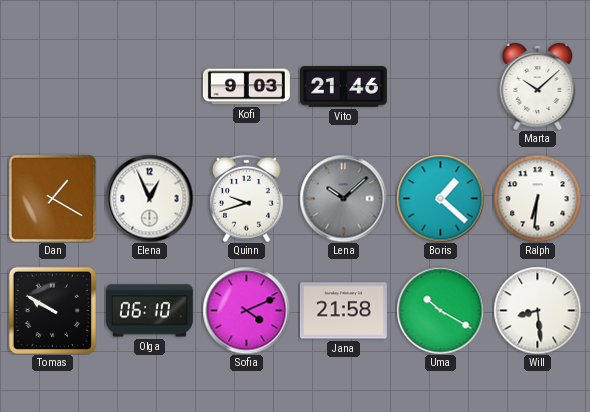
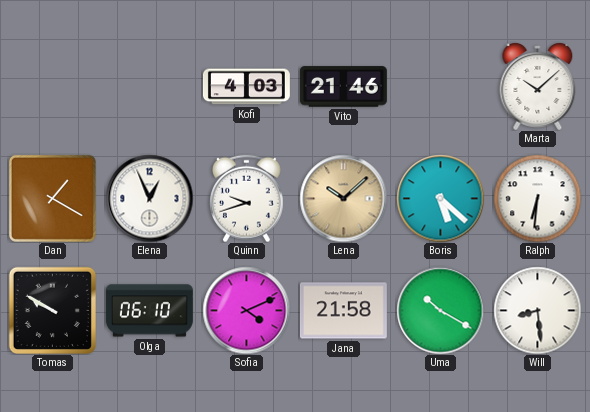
Kofi: 9:03 -> 4:03
Lena dial: grey -> champagne
Boris: 1:22 -> 5:22
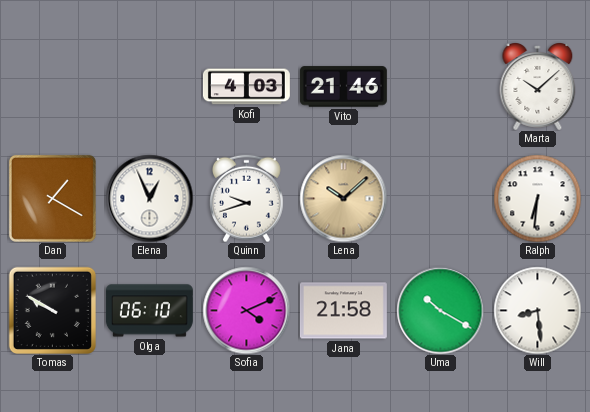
Boris: 5:22 -> none
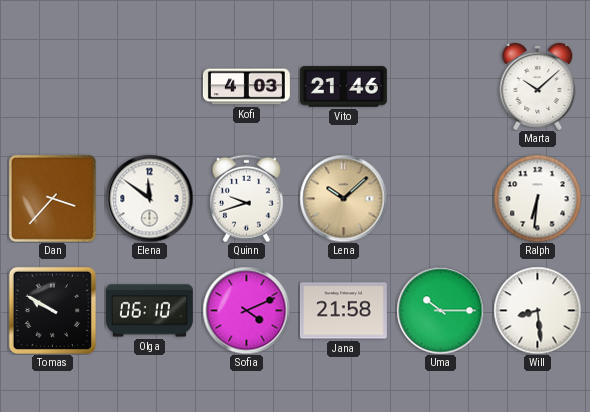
Dan: 1:20 -> 3:37
Elena: 12:56 -> 11:51
Uma: 10:20 -> 10:15
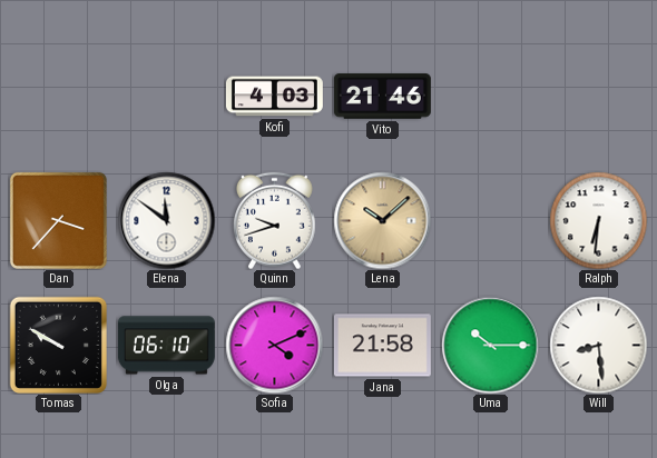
Marta: 10:08 -> none
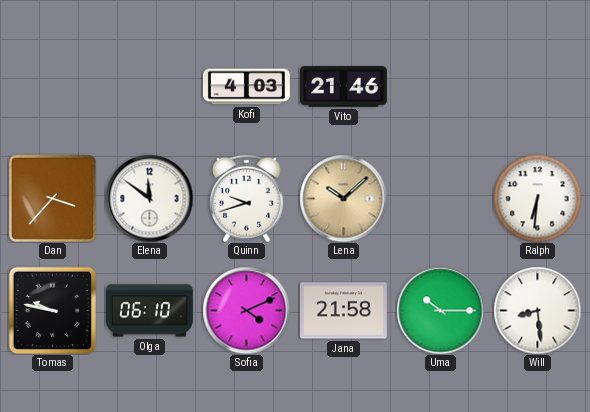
Tomas: 9:50 -> 9:47
